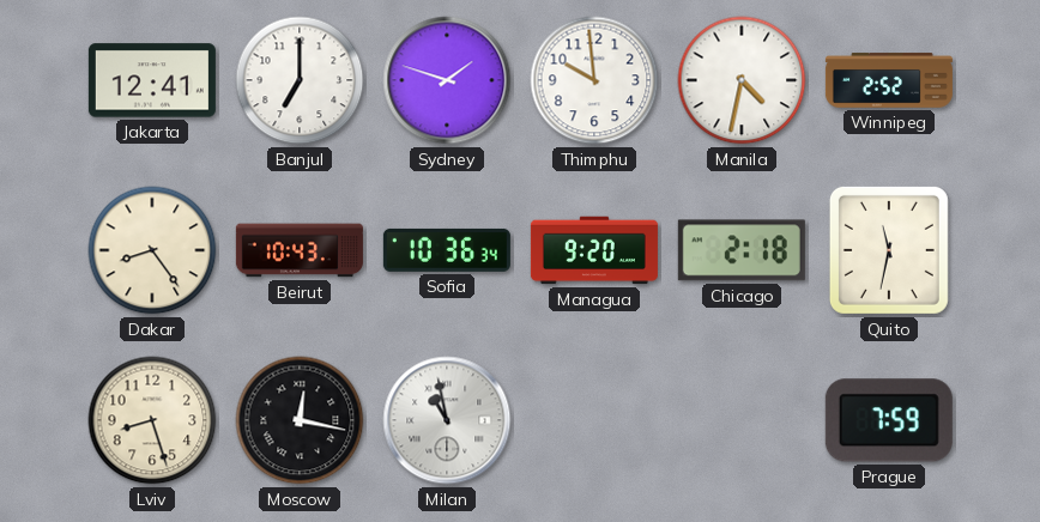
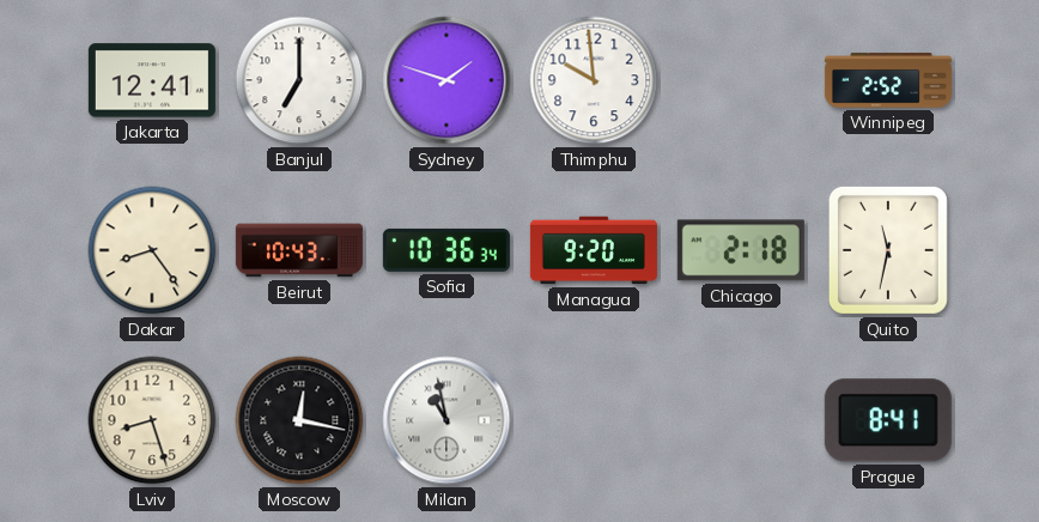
Manila: 4:32 -> none
Prague: 7:59 -> 8:41
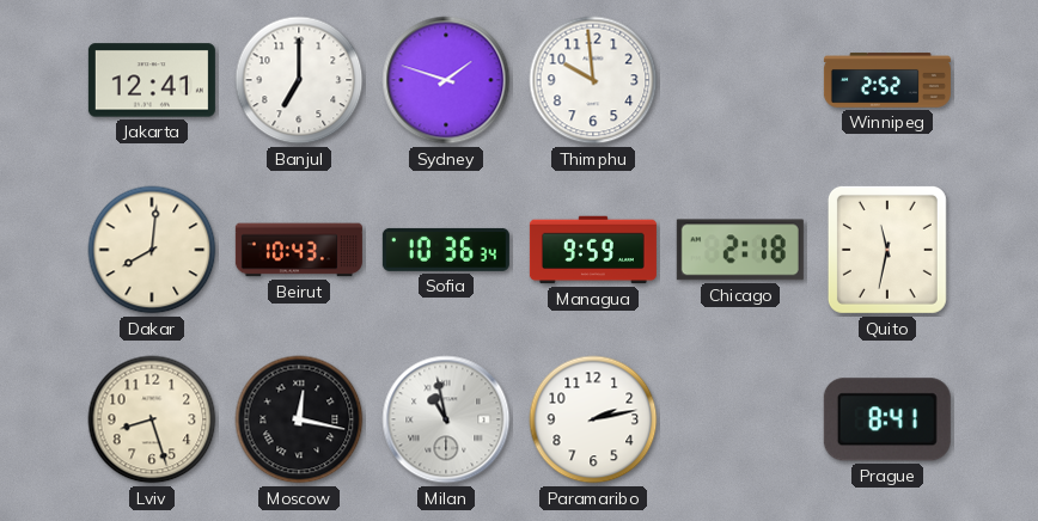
Dakar: 8:24 -> 8:01
Managua: 9:20 -> 9:59
Paramaribo: none -> 2:13
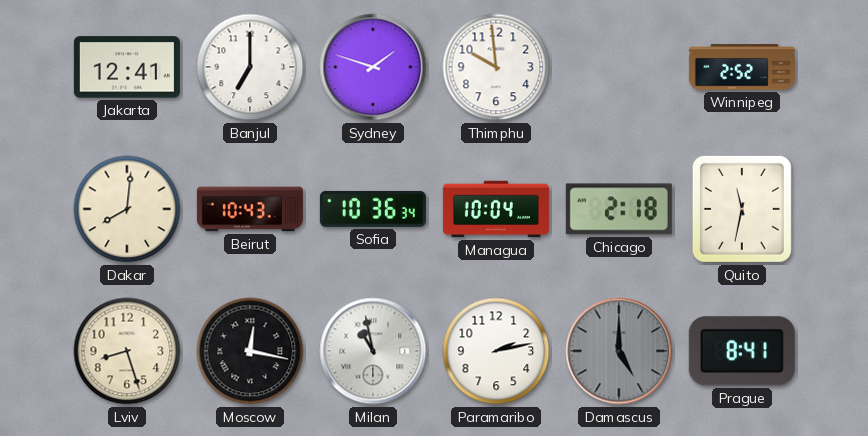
Managua: 9:59 -> 10:04
Damascus: none -> 5:00
